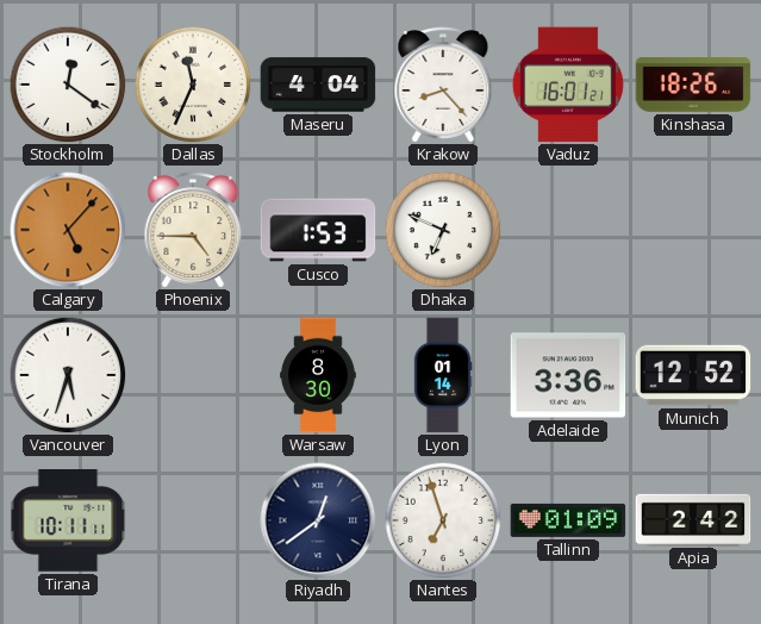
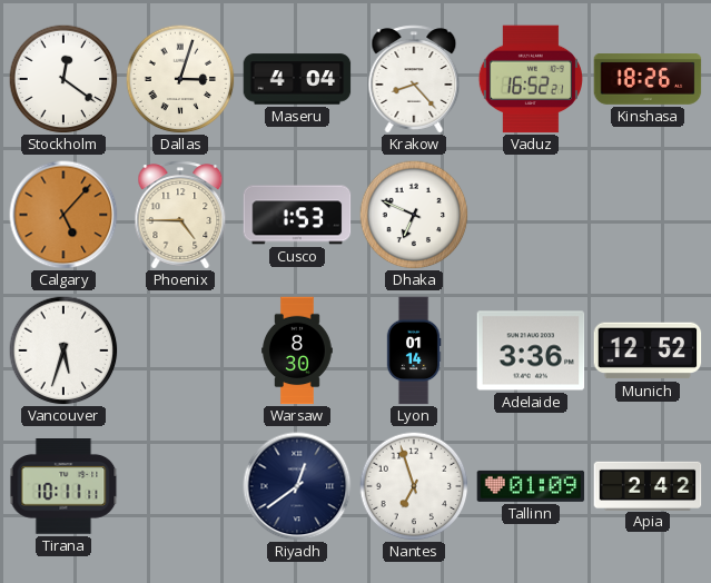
Dallas: 11:34 -> 3:03
Vaduz: 16:01 -> 16:52
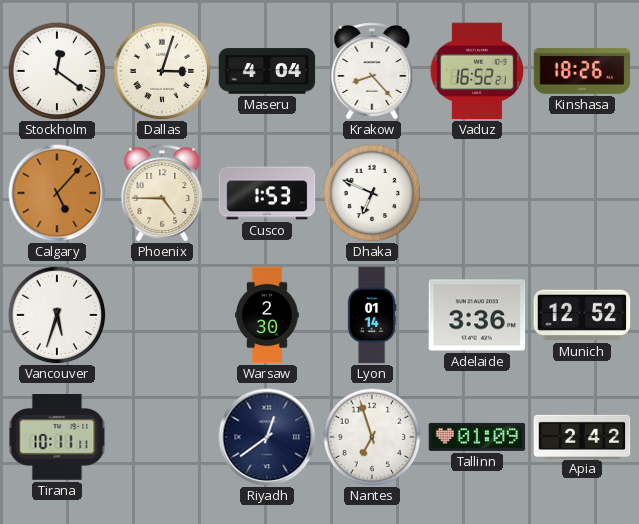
Warsaw: 8:30 -> 2:30
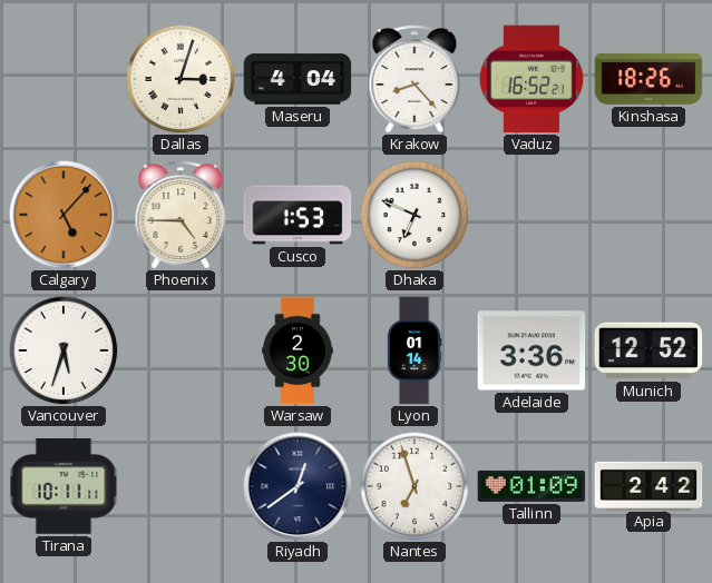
Stockholm: 12:21 -> none
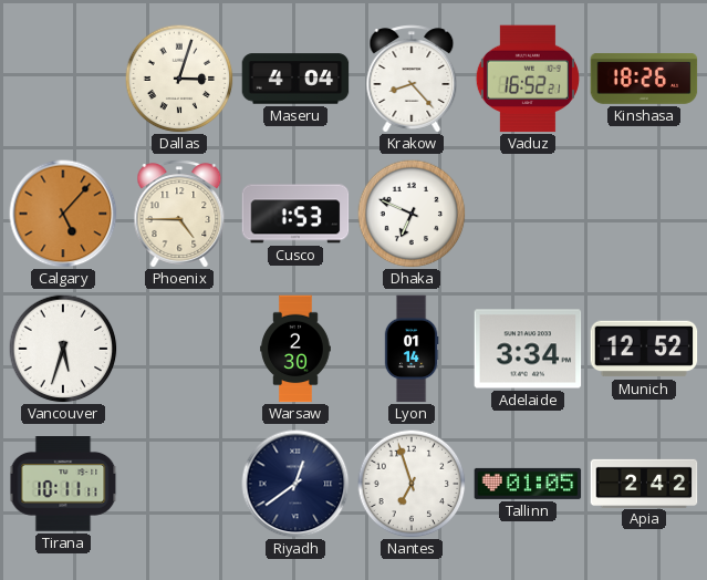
Adelaide: 3:36 -> 3:34
Tallinn: 01:09 -> 01:05
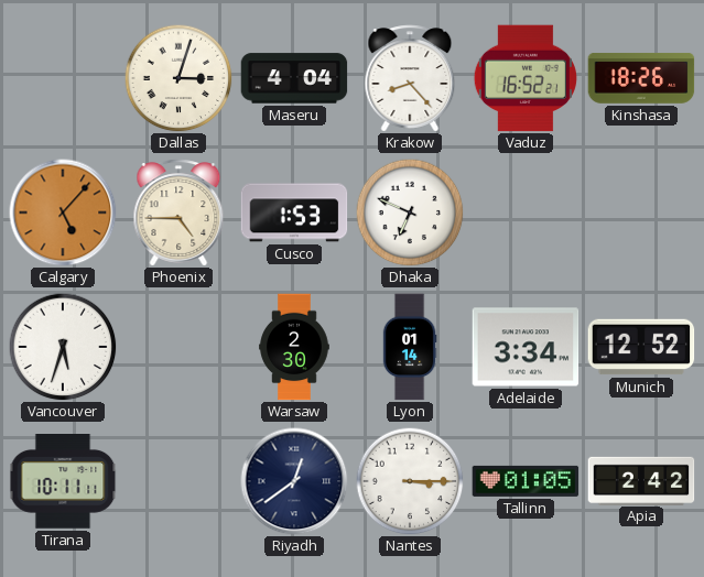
Nantes: 6:57 -> 3:15
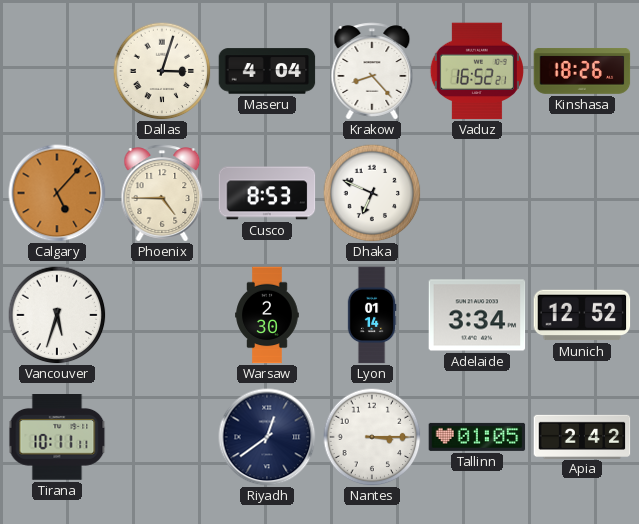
Cusco: 1:53 -> 8:53
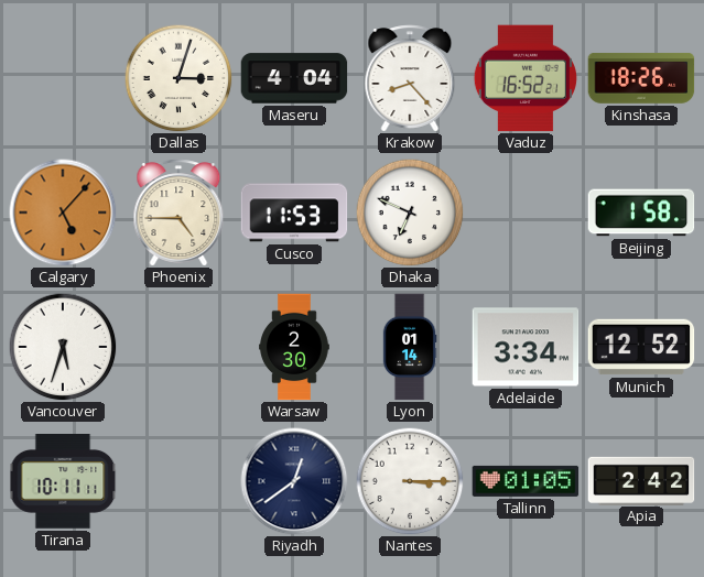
Cusco: 8:53 -> 11:53
Beijing: none -> 1:58
